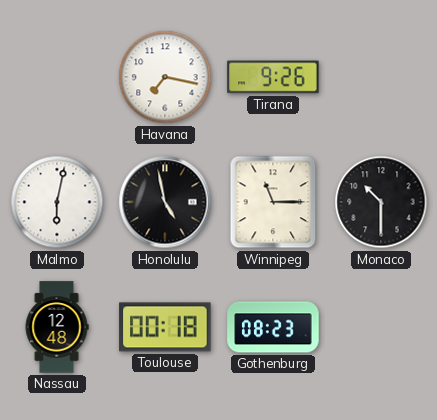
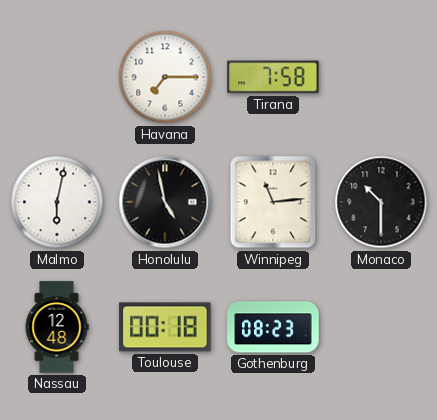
Havana: 7:17 -> 7:15
Tirana: 9:26 -> 7:58
Winnipeg: 11:15 -> 11:14
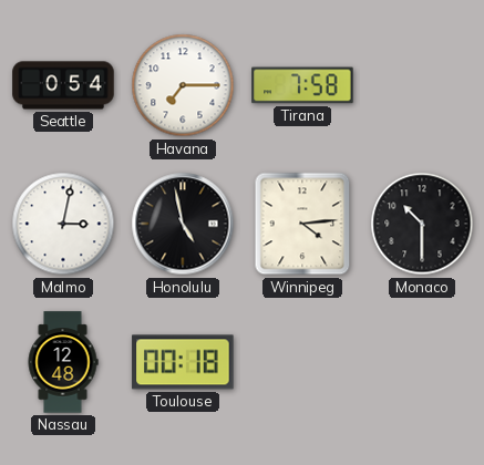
Seattle: none -> 0:54
Malmo: 6:02 -> 3:02
Winnipeg: 11:14 -> 4:14
Gothenburg: 08:23 -> none
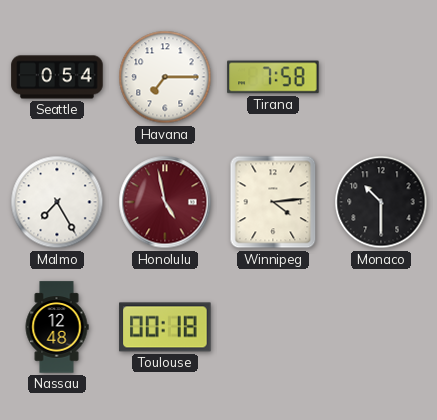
Malmo: 3:02 -> 7:25
Honolulu dial: black -> burgundy
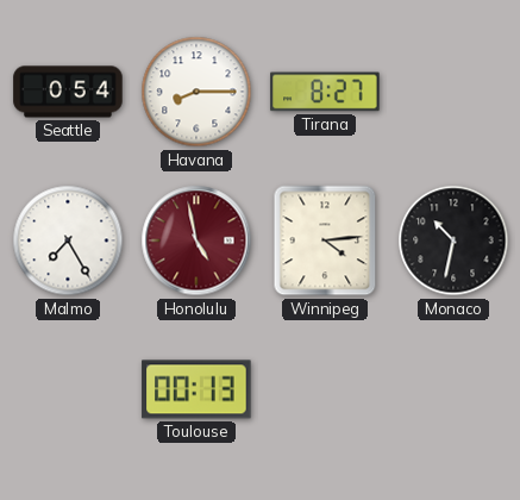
Havana: 7:15 -> 8:15
Tirana: 7:58 -> 8:27
Monaco: 10:30 -> 10:32
Nassau: 12:48 -> none
Toulouse: 00:18 -> 00:13
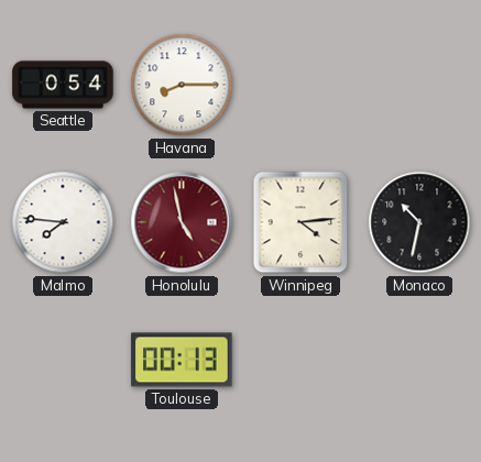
Tirana: 8:27 -> none
Malmo: 7:25 -> 7:46
